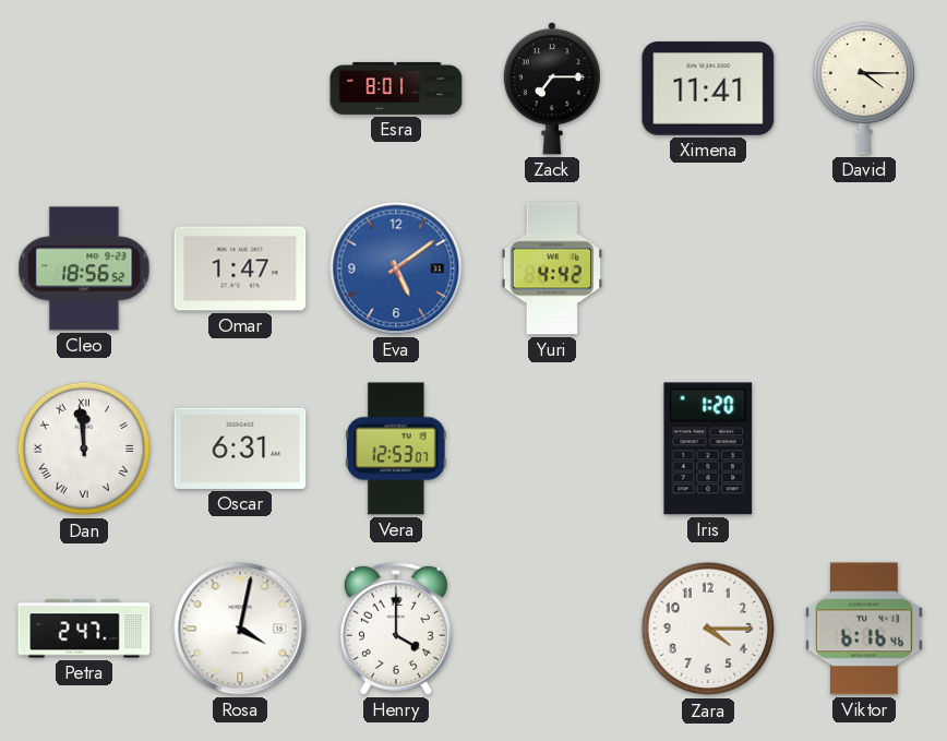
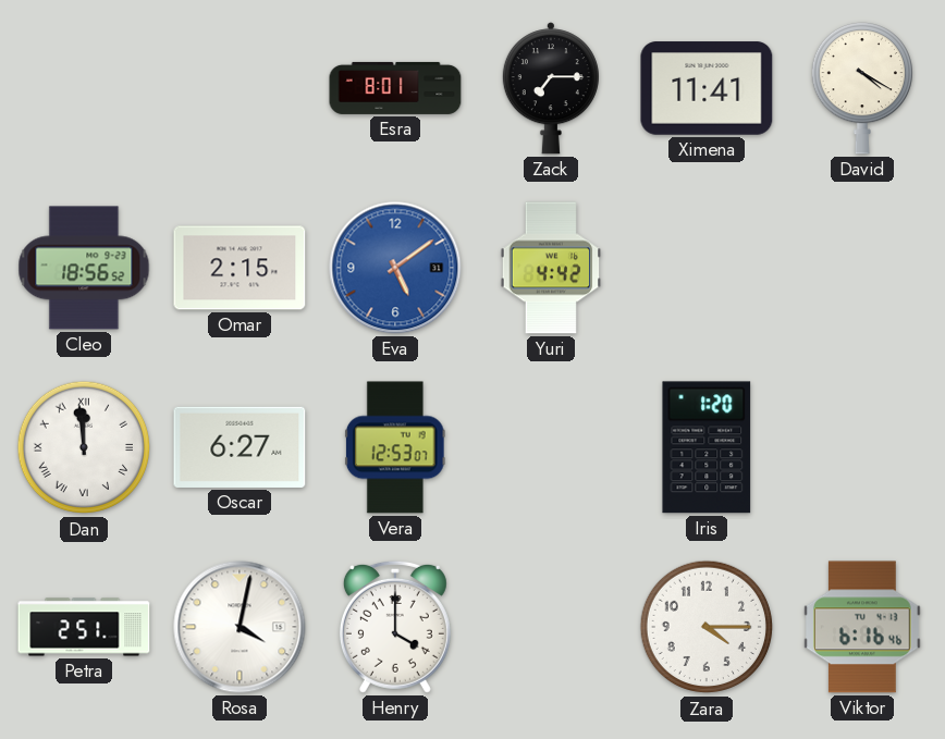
David: 4:15 -> 4:20
Omar: 1:47 -> 2:15
Oscar: 6:31 -> 6:27
Petra: 2:47 -> 2:51
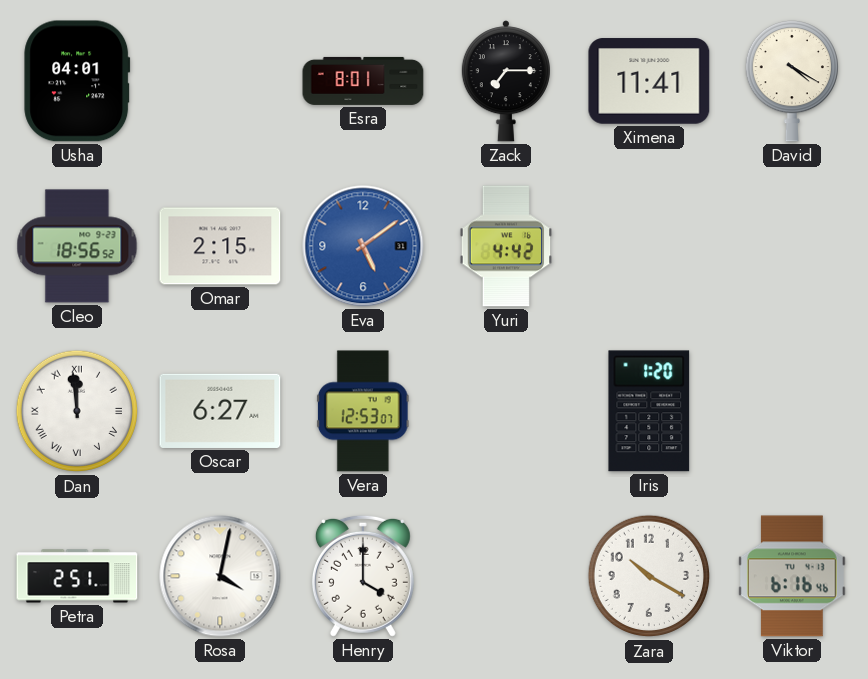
Usha: none -> 04:01
Zara: 4:15 -> 10:20
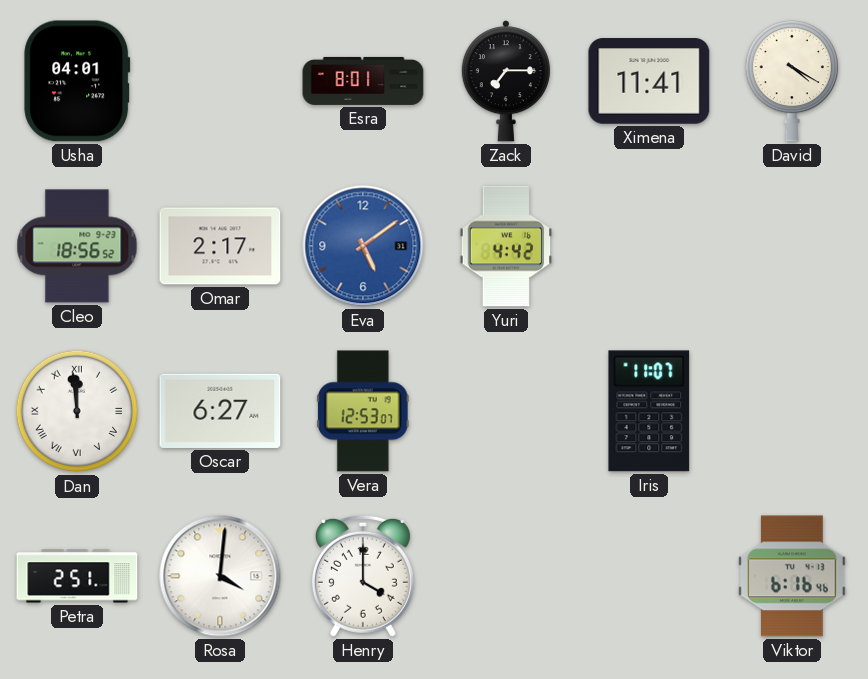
Omar: 2:15 -> 2:17
Iris: 1:20 -> 11:07
Rosa: 4:02 -> 4:01
Zara: 10:20 -> none
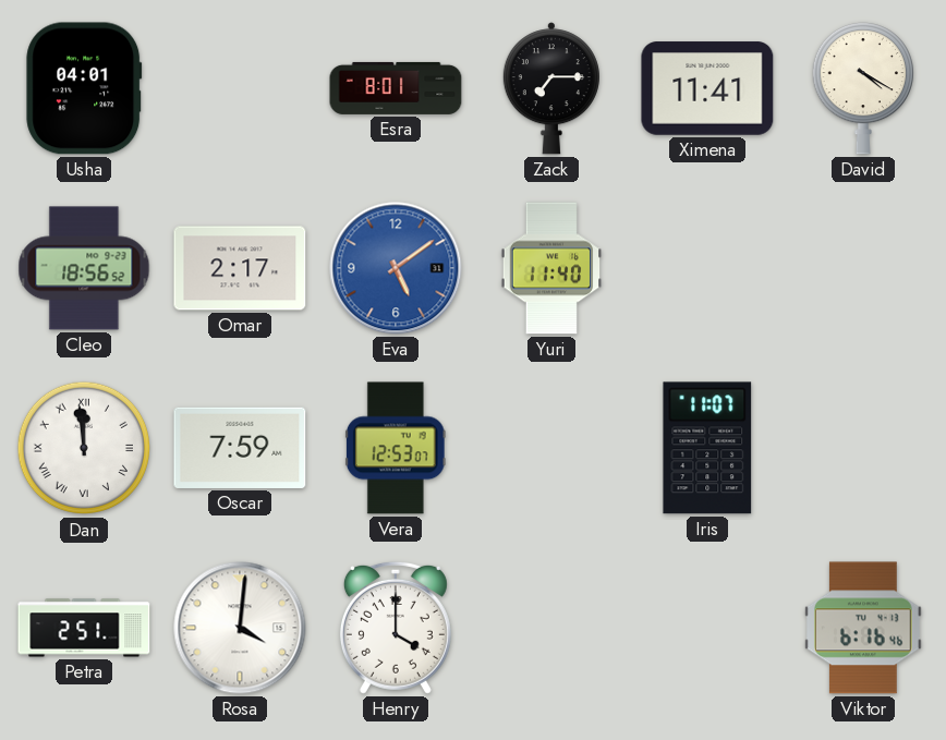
Yuri: 4:42 -> 11:40
Oscar: 6:27 -> 7:59
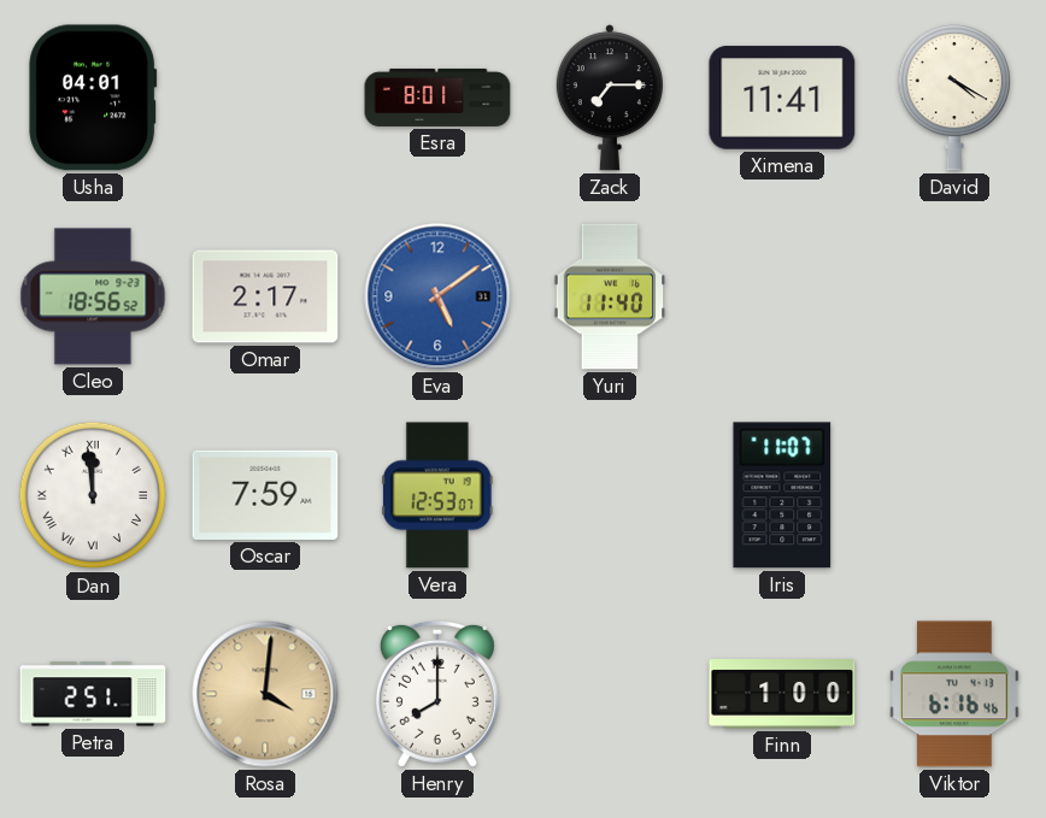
Rosa dial: white -> champagne
Henry: 4:00 -> 8:00
Finn: none -> 1:00
